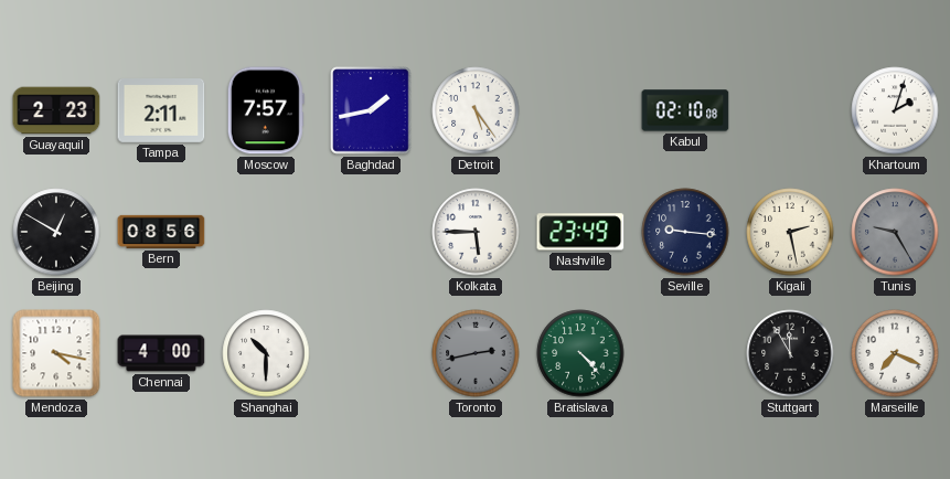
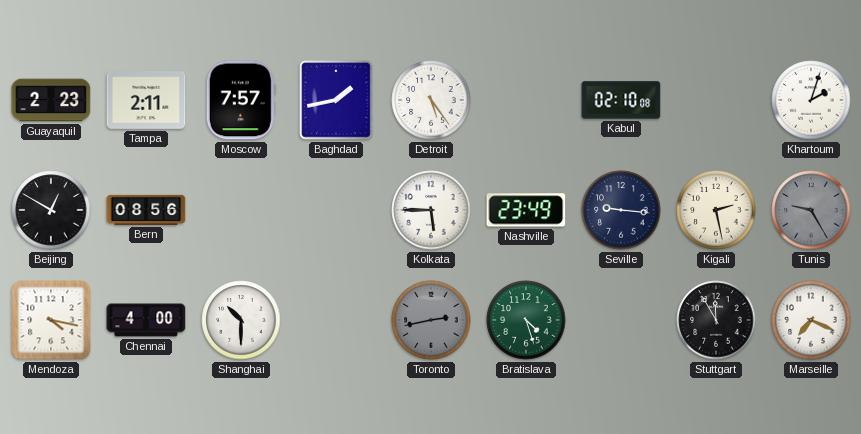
Bratislava: 4:23 -> 4:27
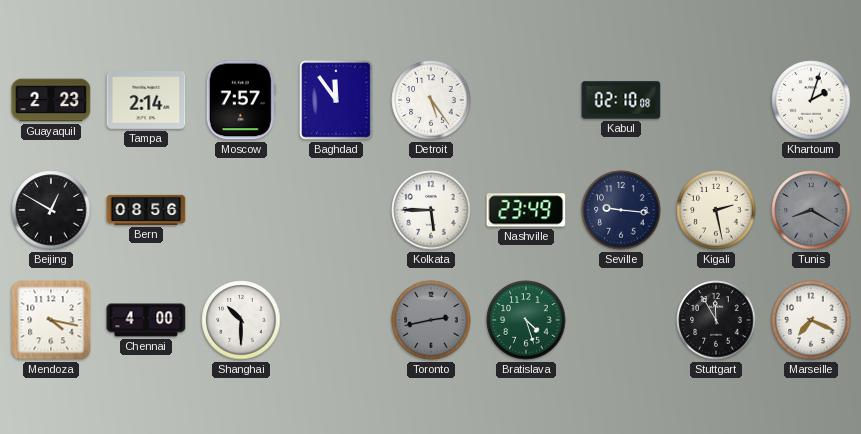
Tampa: 2:11 -> 2:14
Baghdad: 1:43 -> 11:54
Tunis: 9:25 -> 8:20
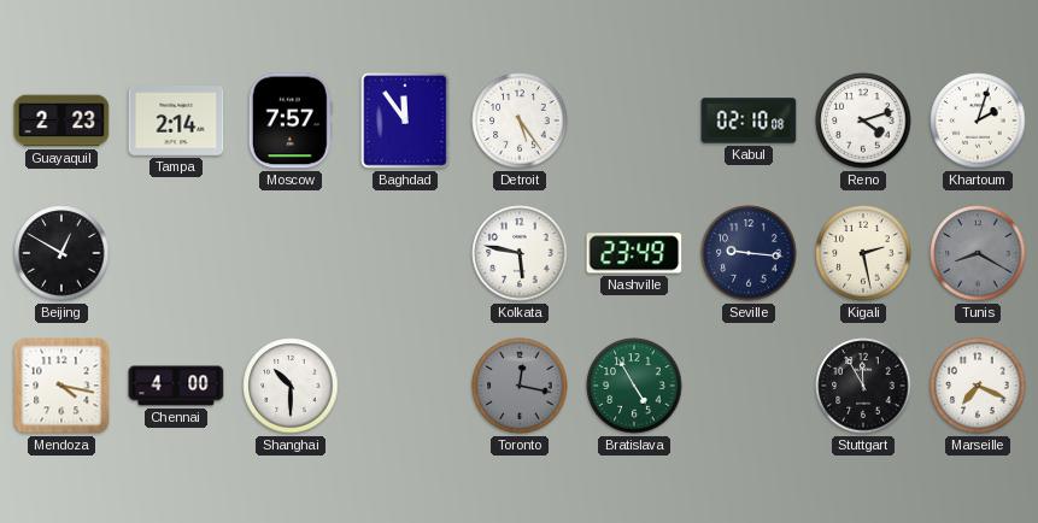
Reno: none -> 4:12
Bern: 08:56 -> none
Kolkata: 5:45 -> 5:47
Toronto: 2:43 -> 12:17
Bratislava: 4:27 -> 4:55
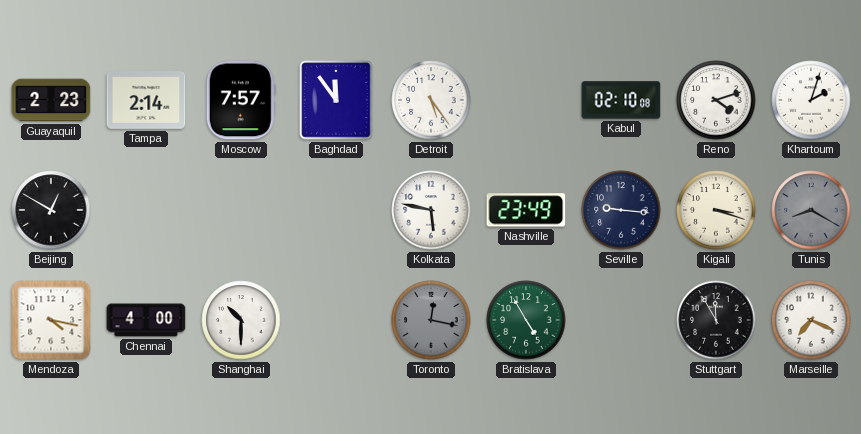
Kigali: 2:28 -> 3:18
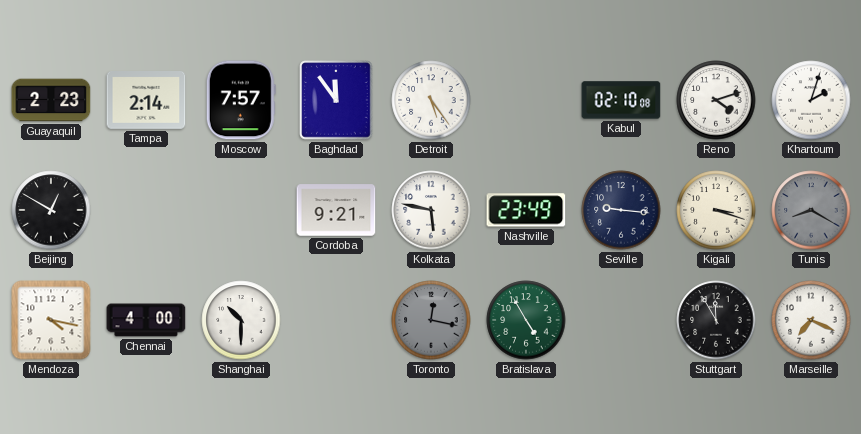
Cordoba: none -> 9:21
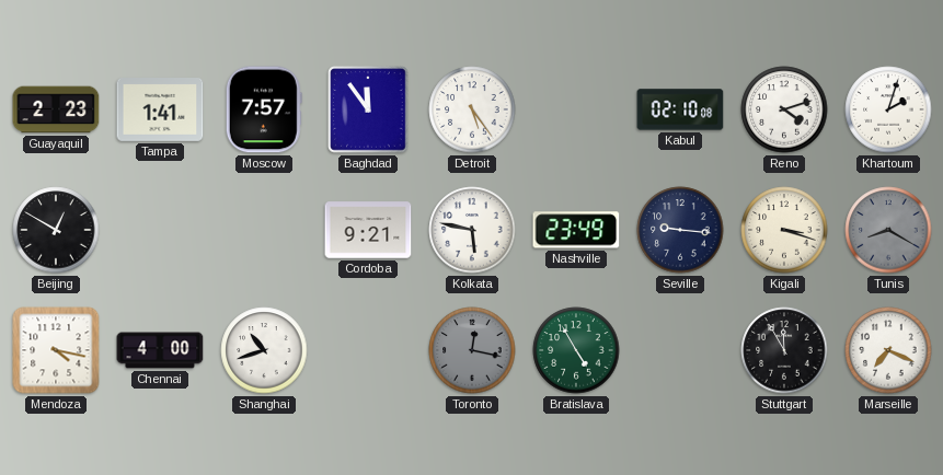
Tampa: 2:14 -> 1:41
Shanghai: 10:30 -> 10:42
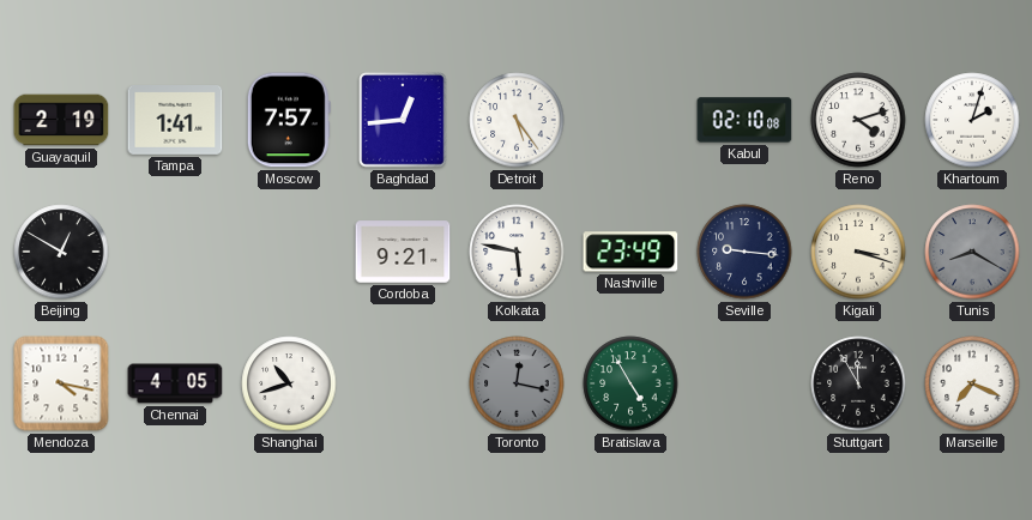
Guayaquil: 2:23 -> 2:19
Baghdad: 11:54 -> 12:44
Chennai: 4:00 -> 4:05
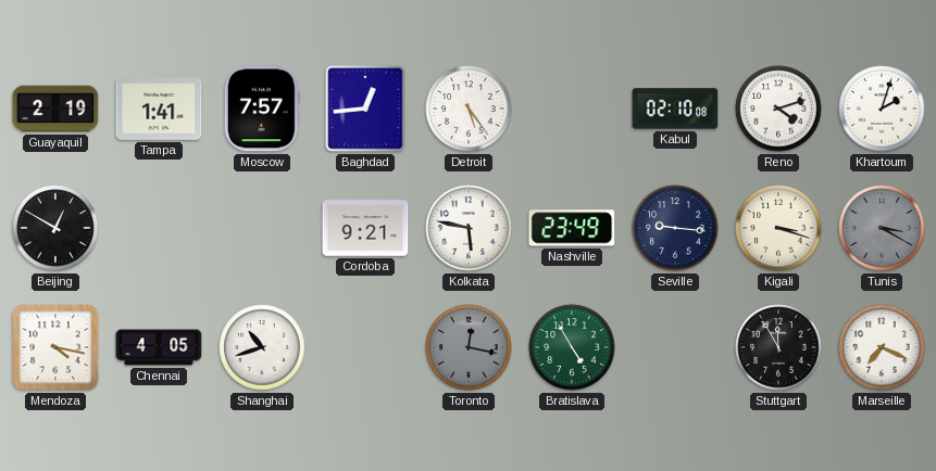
Tunis: 8:20 -> 3:20
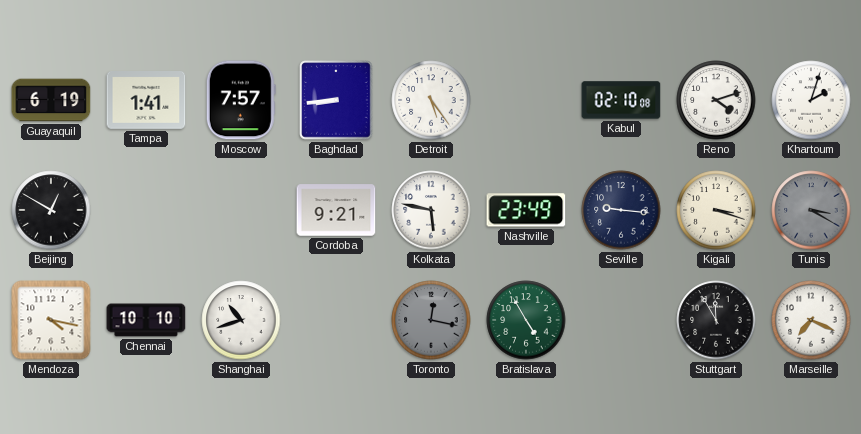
Guayaquil: 2:19 -> 6:19
Baghdad: 12:44 -> 8:44
Chennai: 4:05 -> 10:10
